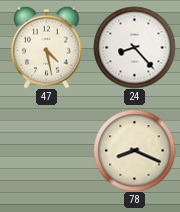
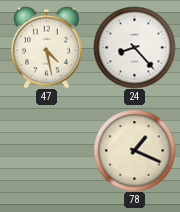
78: 8:19 -> 1:19
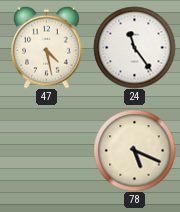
24: 8:23 -> 11:24
78: 1:19 -> 5:19
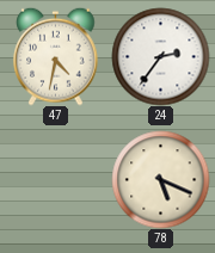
47: 4:28 -> 4:32
24: 11:24 -> 2:36
